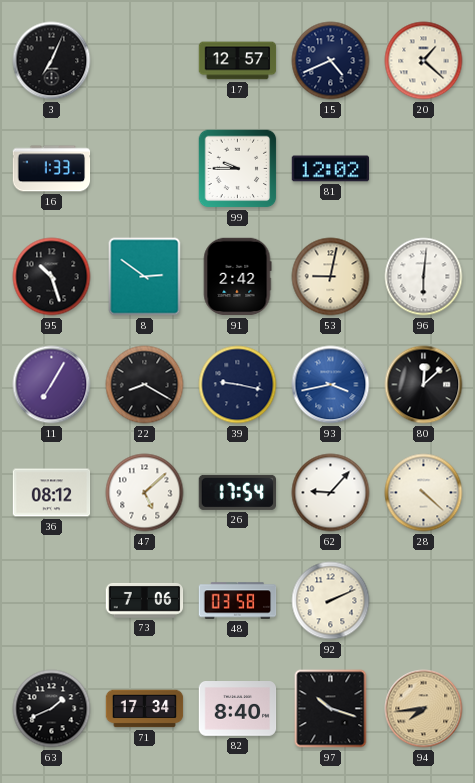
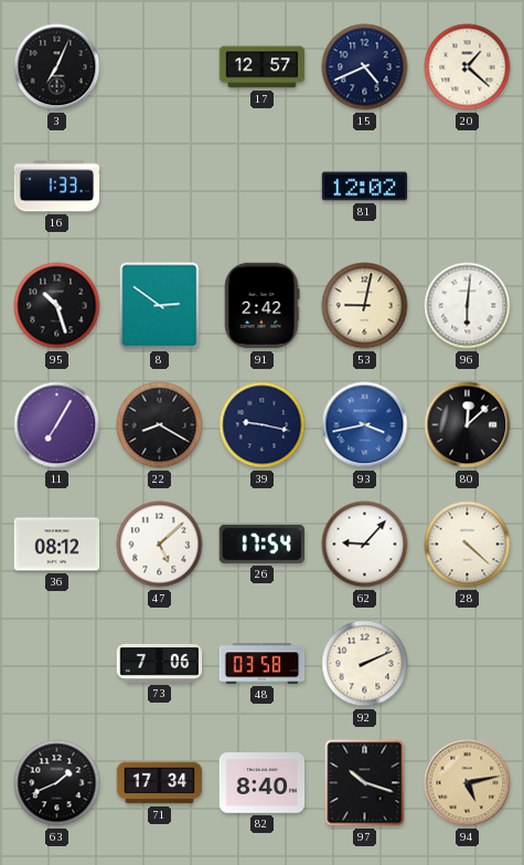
99: 9:45 -> none
94: 7:44 -> 5:13
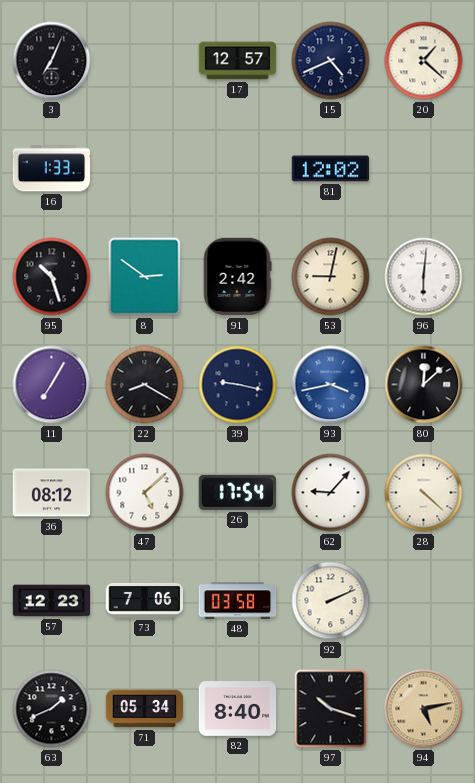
57: none -> 12:23
71: 17:34 -> 05:34
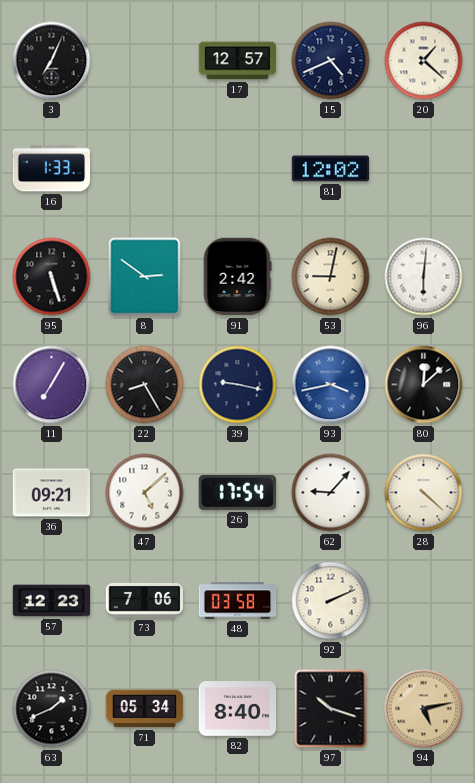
95: 10:27 -> 5:27
22: 8:20 -> 8:25
36: 08:12 -> 09:21
